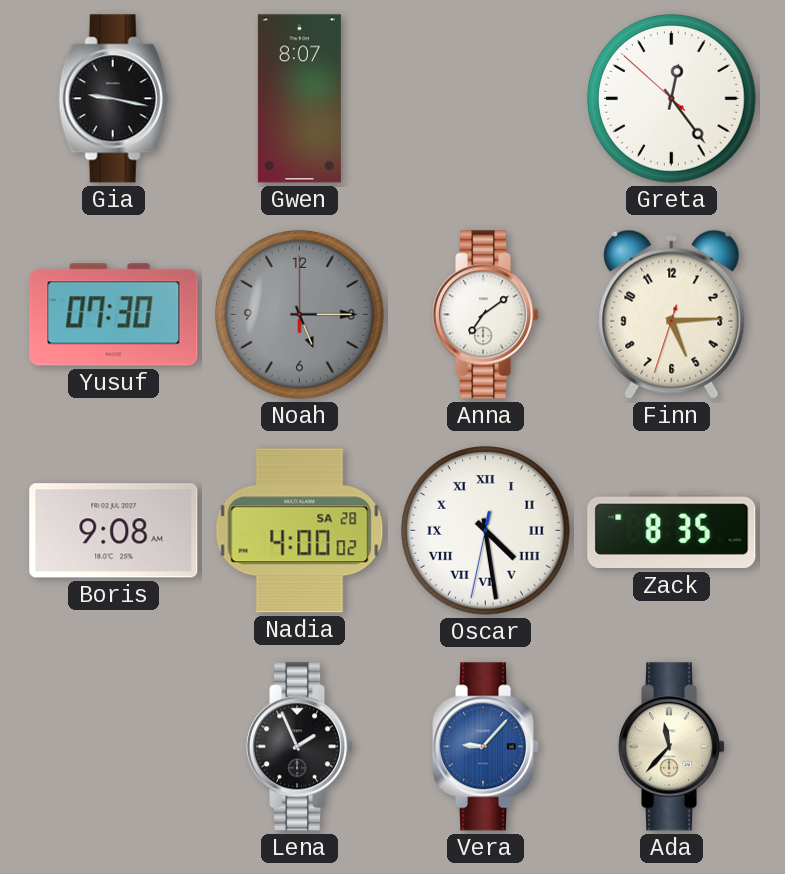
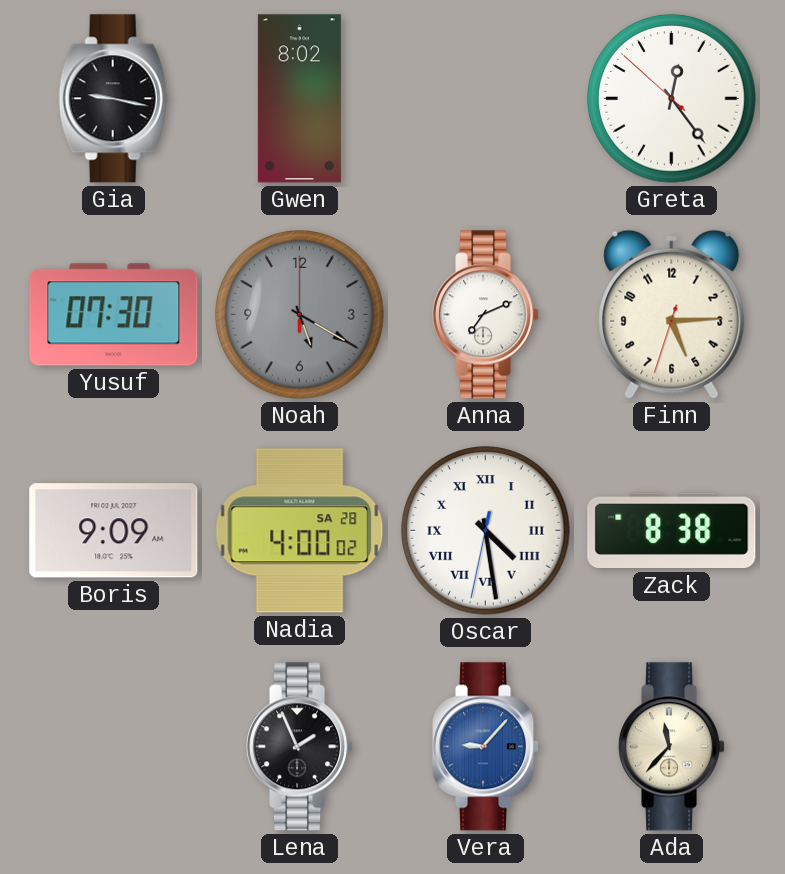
Gwen: 8:07 -> 8:02
Noah: 5:15 -> 5:20
Anna: 7:09 -> 7:11
Boris: 9:08 -> 9:09
Zack: 8:35 -> 8:38
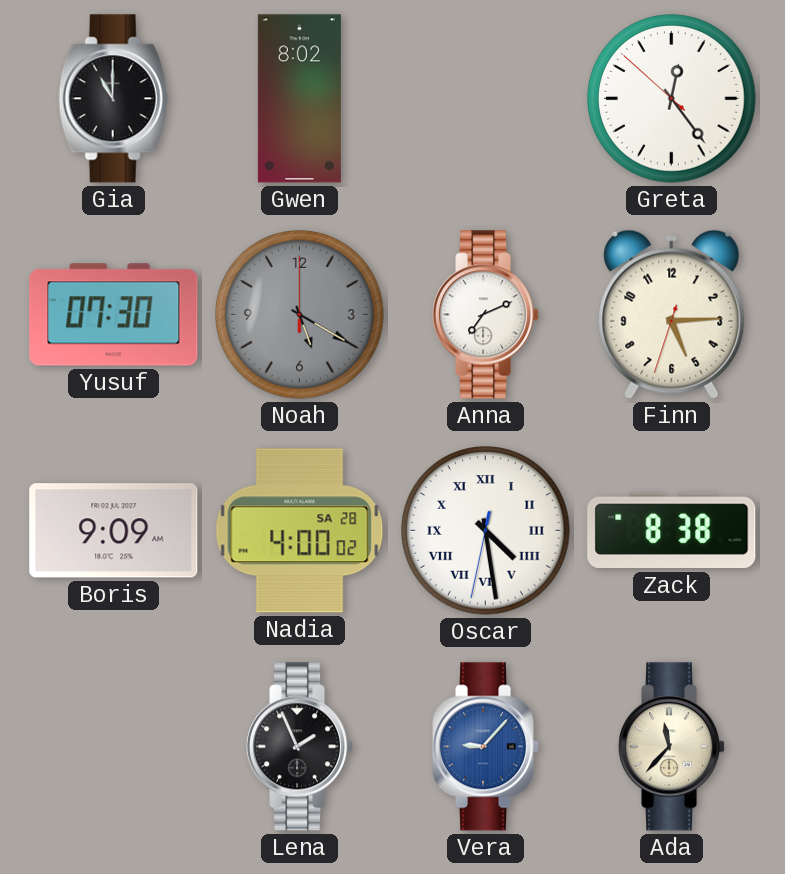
Gia: 9:17 -> 11:00
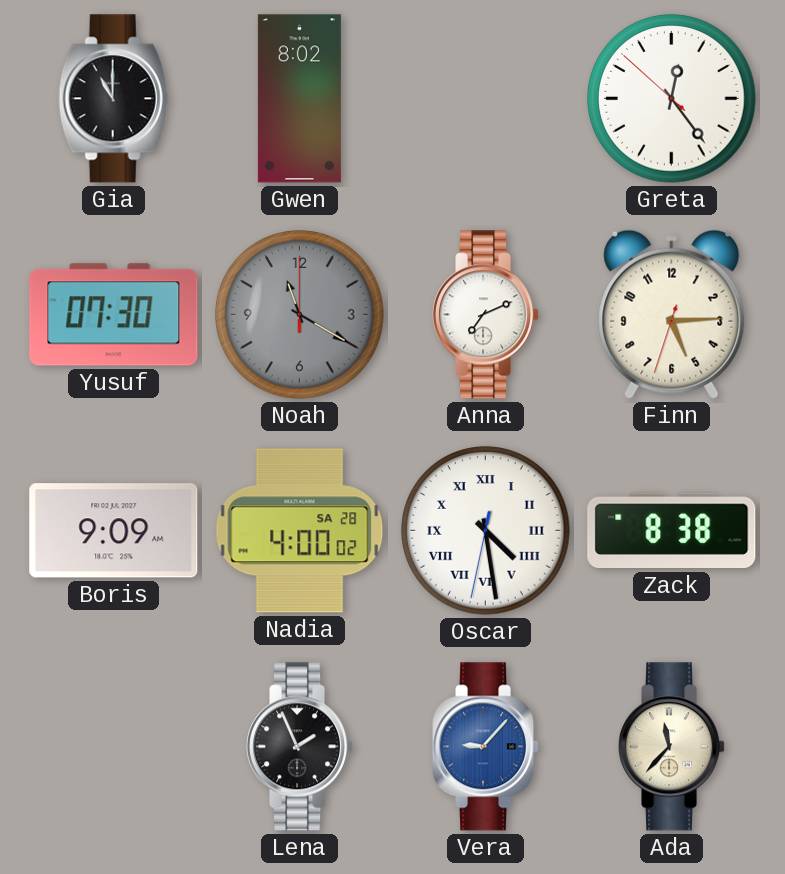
Noah: 5:20 -> 11:20
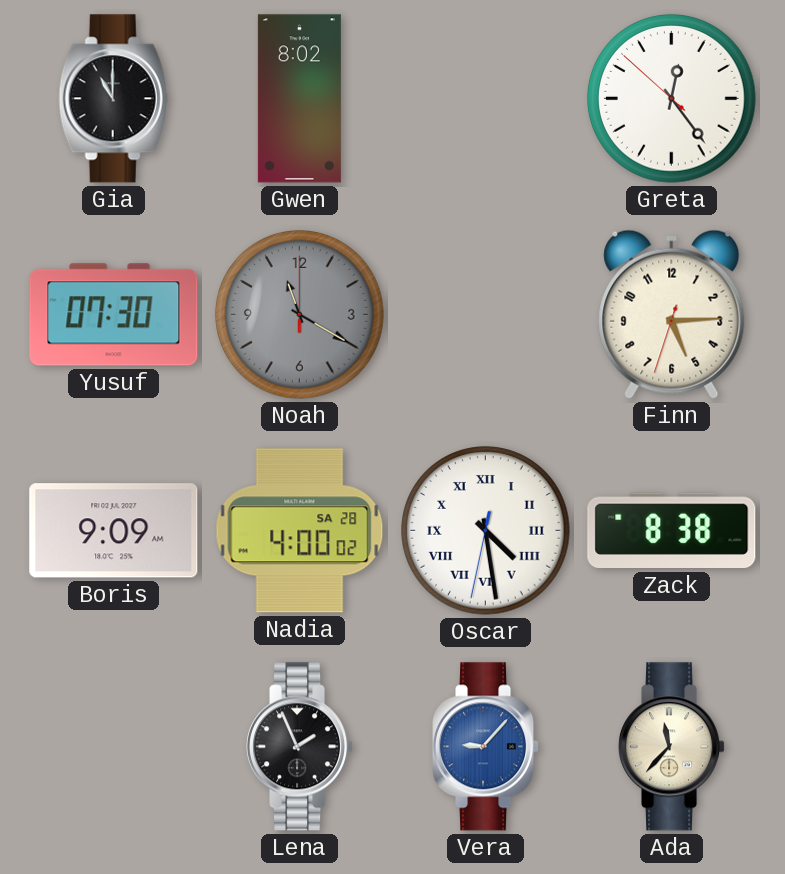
Anna: 7:11 -> none
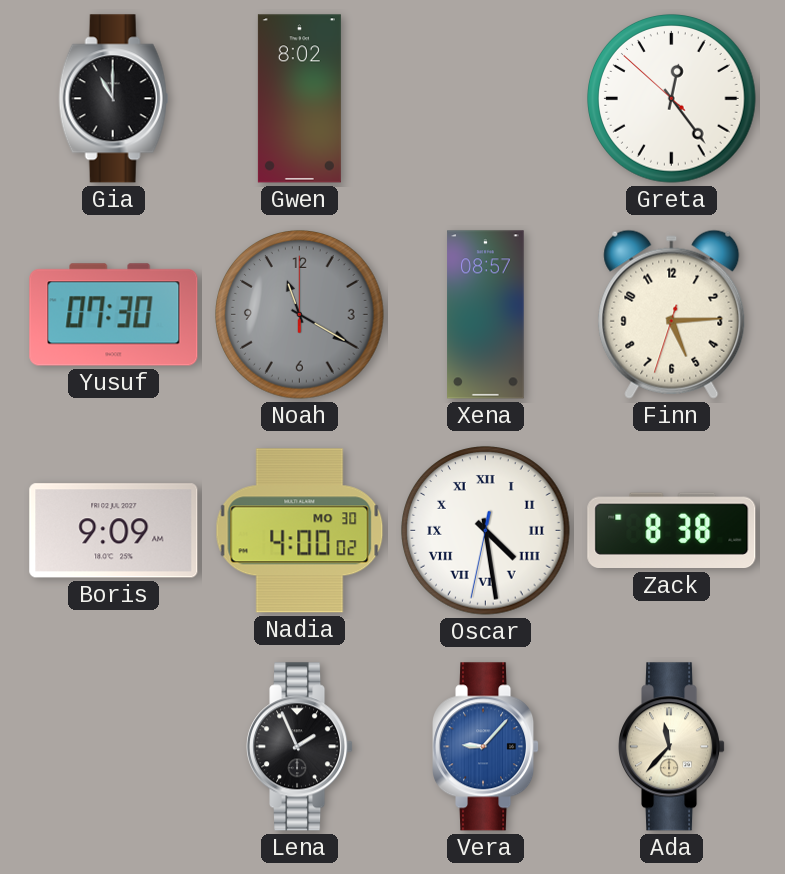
Xena: none -> 08:57
Nadia date: SA 28 -> MO 30
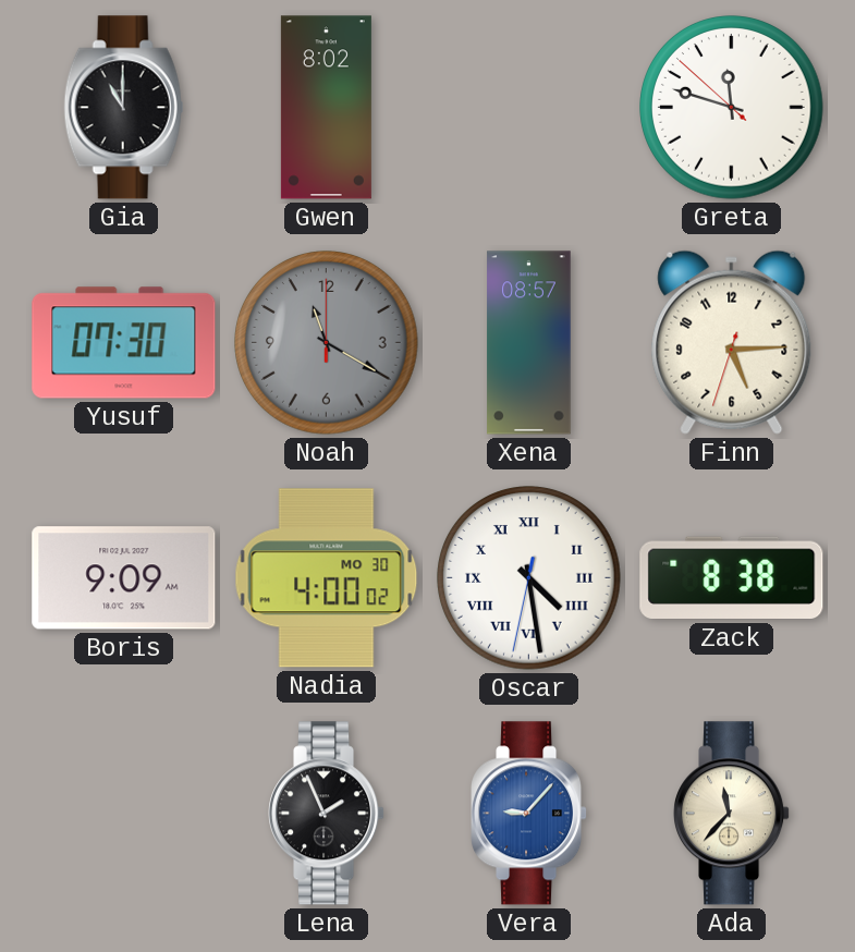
Greta: 12:23 -> 11:47
